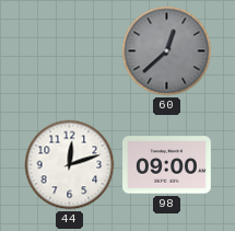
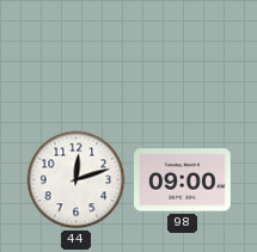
60: 12:38 -> none
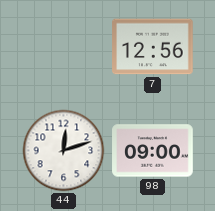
7: none -> 12:56
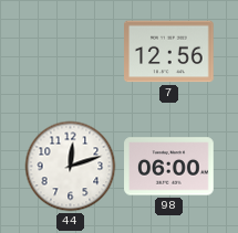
98: 09:00 -> 06:00
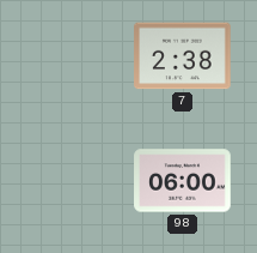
7: 12:56 -> 2:38
44: 12:12 -> none
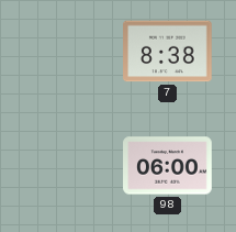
7: 2:38 -> 8:38
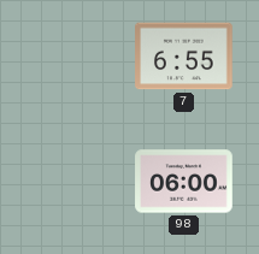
7: 8:38 -> 6:55
